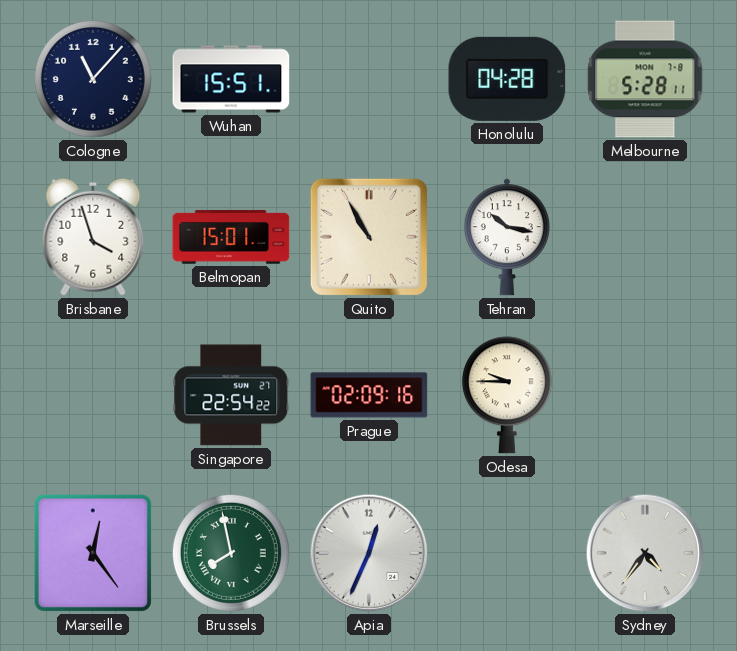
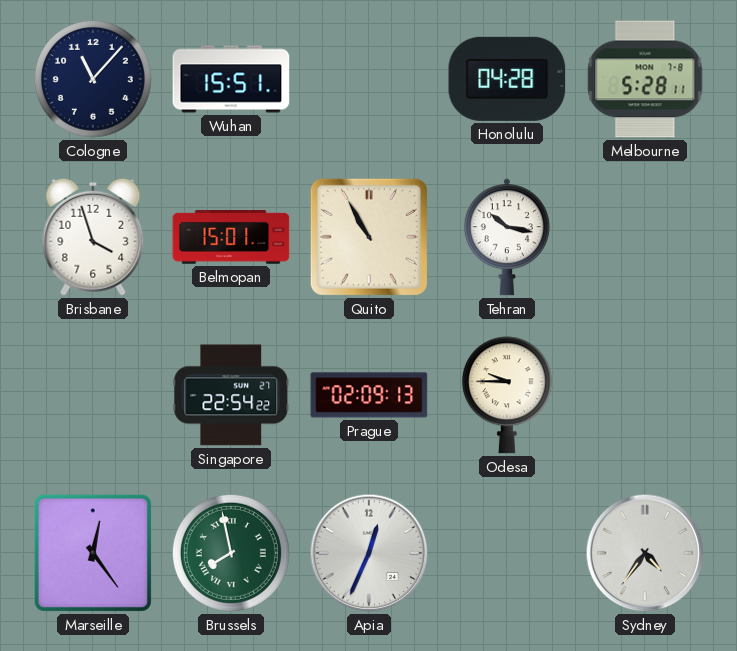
Prague: 02:09:16 -> 02:09:13
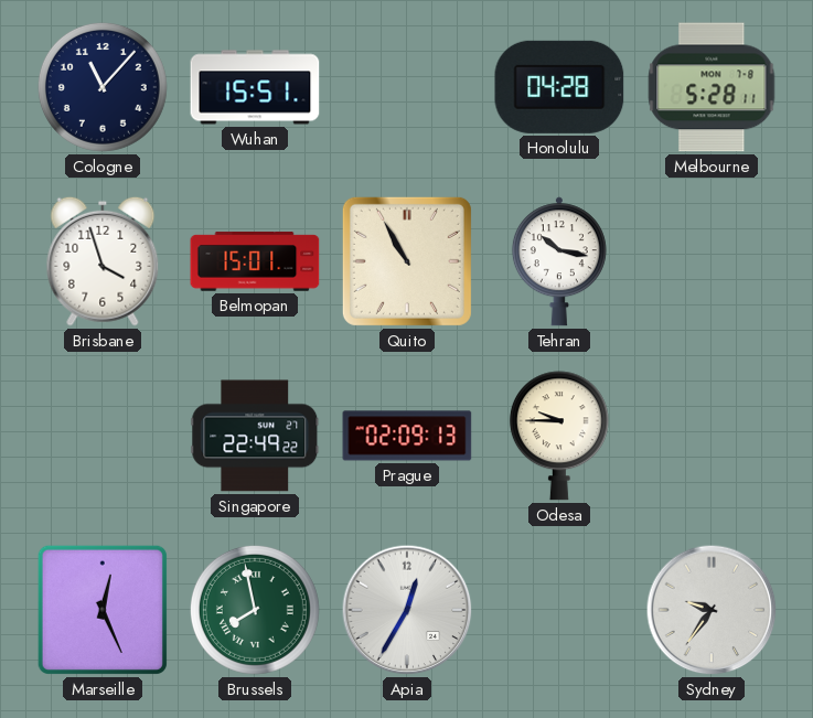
Singapore: 22:54 -> 22:49
Marseille: 12:24 -> 12:26
Apia: 12:34 -> 12:35
Sydney: 4:36 -> 9:36
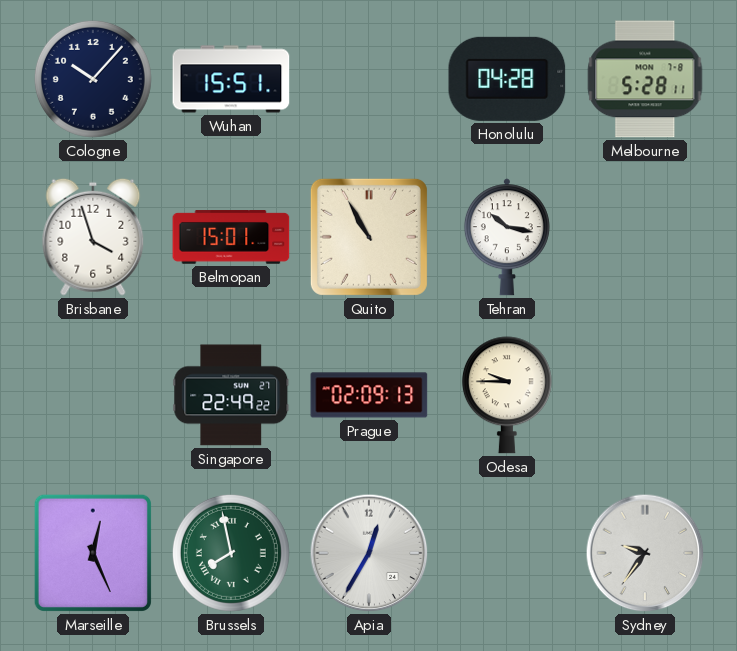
Cologne: 11:07 -> 10:07
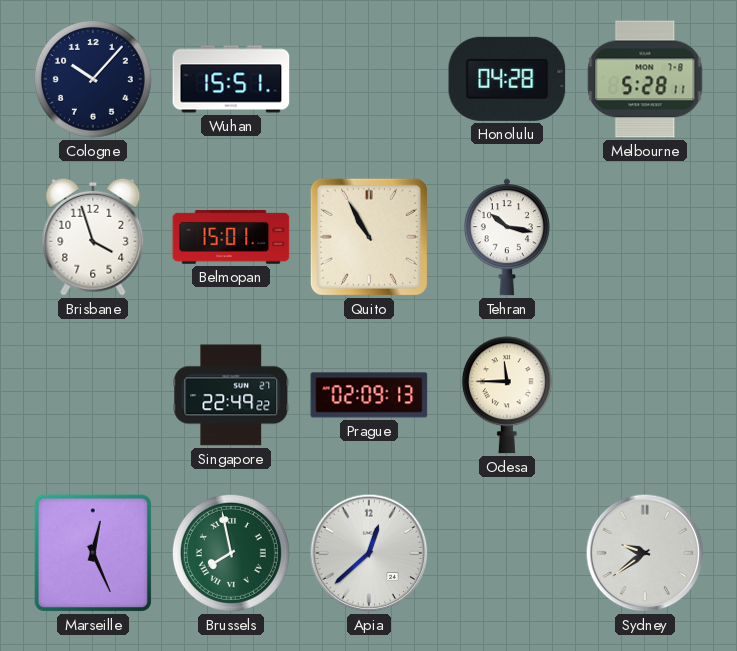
Odesa: 9:45 -> 11:45
Apia: 12:35 -> 12:38
Sydney: 9:36 -> 9:39
